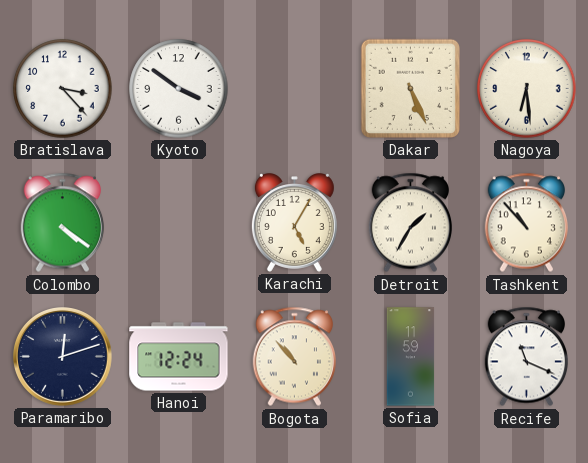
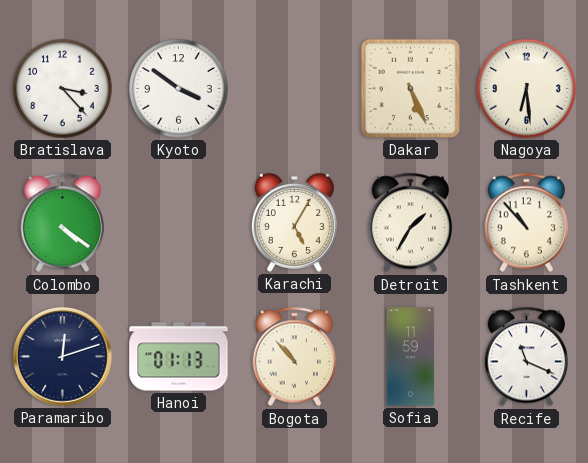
Hanoi: 12:24 -> 01:13
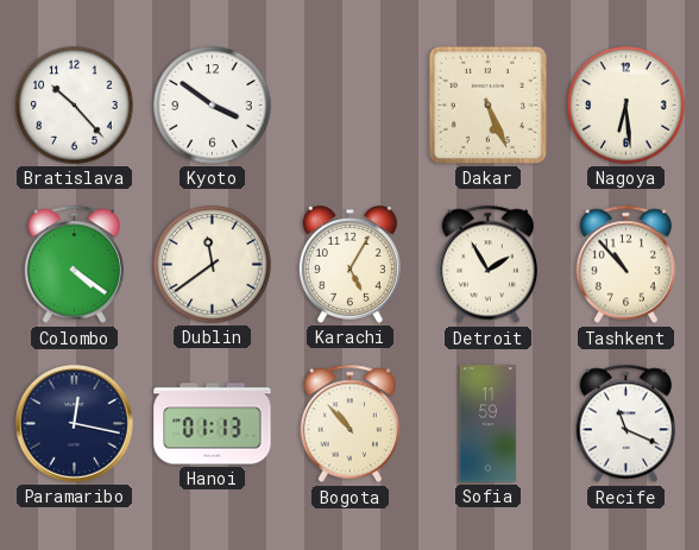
Bratislava: 3:23 -> 10:23
Dublin: none -> 11:39
Detroit: 1:35 -> 1:55
Paramaribo: 12:12 -> 12:17
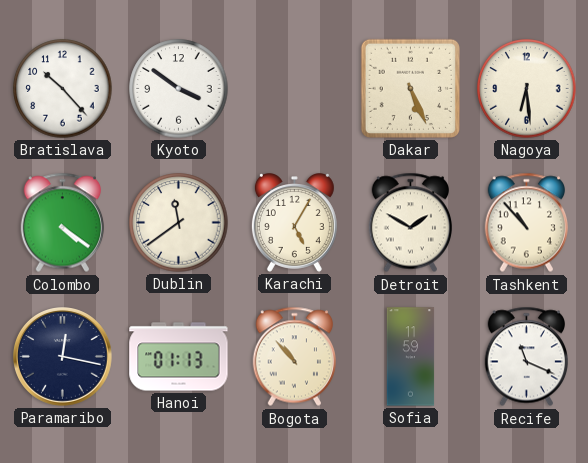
Detroit: 1:55 -> 1:50
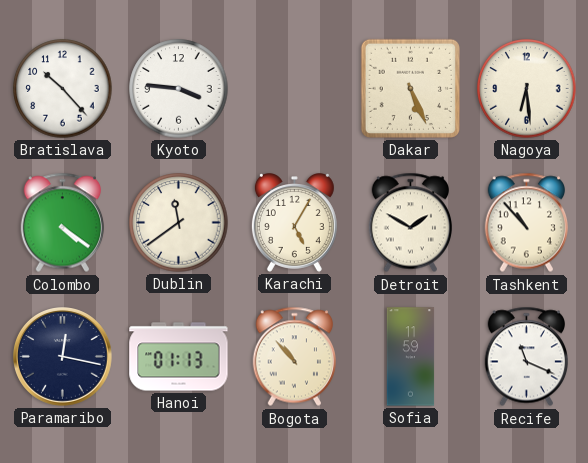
Kyoto: 3:51 -> 3:46
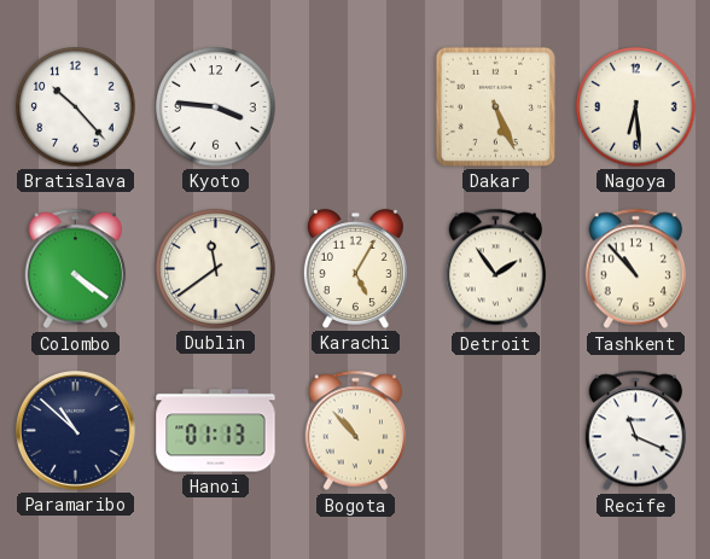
Detroit: 1:50 -> 1:54
Paramaribo: 12:17 -> 10:52
Sofia: 11:59 -> none
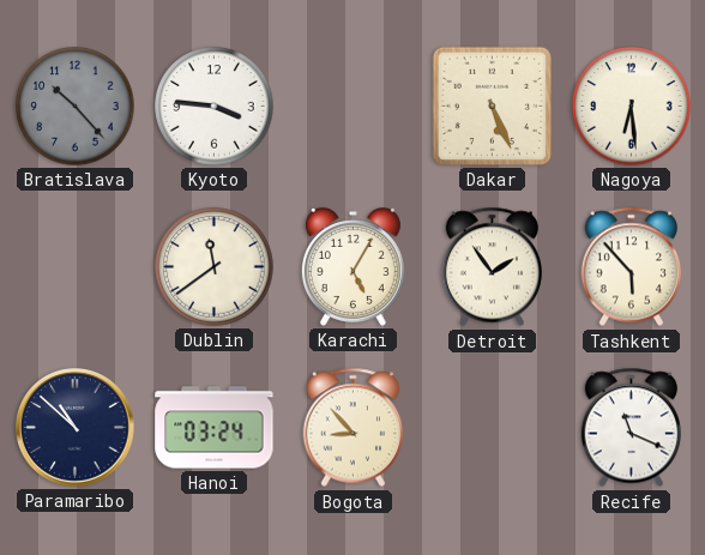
Bratislava dial: white -> grey
Colombo: 4:21 -> none
Tashkent: 10:53 -> 5:53
Hanoi: 01:13 -> 03:24
Bogota: 10:53 -> 8:53
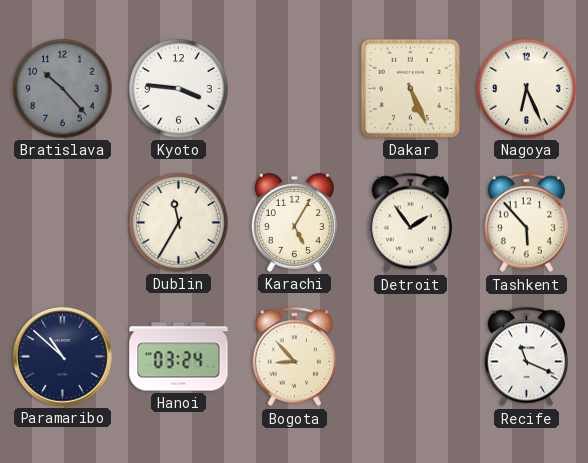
Nagoya: 6:29 -> 6:26
Dublin: 11:39 -> 11:35
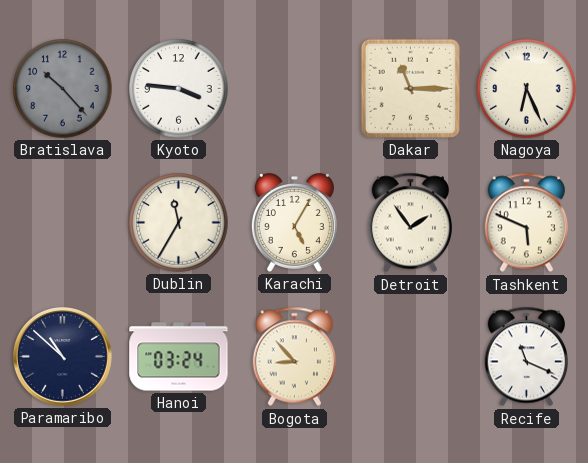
Dakar: 5:26 -> 11:15
Tashkent: 5:53 -> 5:49
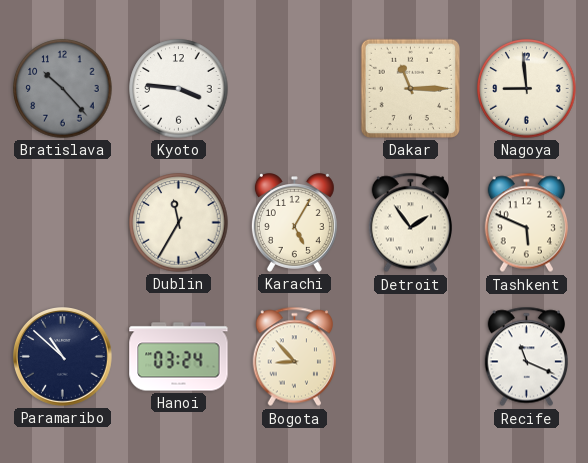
Nagoya: 6:26 -> 8:59
